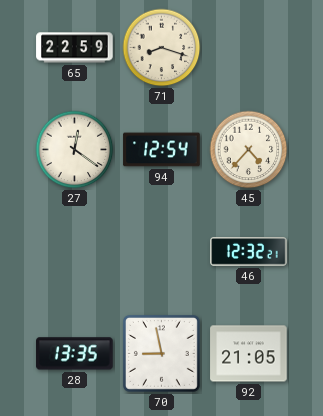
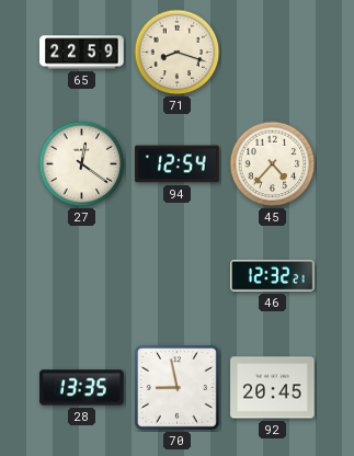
92: 21:05 -> 20:45
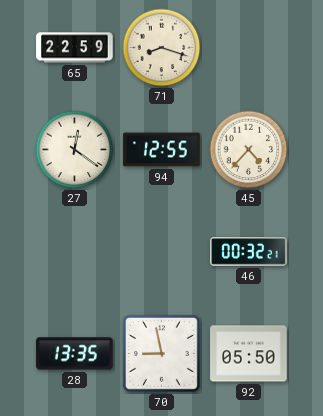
94: 12:54 -> 12:55
46: 12:32 -> 00:32
92: 20:45 -> 05:50
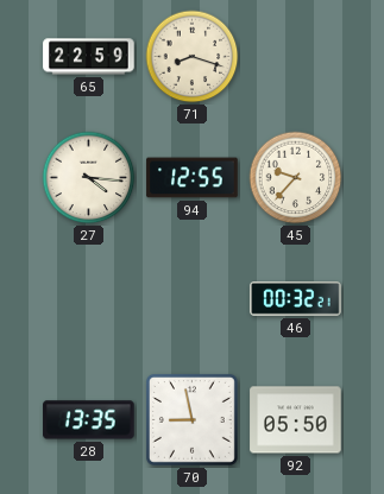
27: 12:21 -> 4:16
45: 4:37 -> 9:37
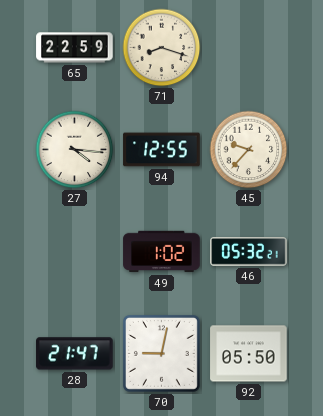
49: none -> 1:02
46: 00:32 -> 05:32
28: 13:35 -> 21:47
70: 8:58 -> 9:02
